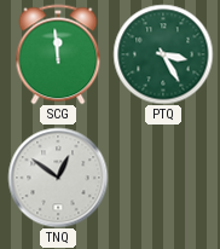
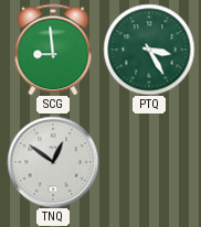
SCG: 11:59 -> 8:59
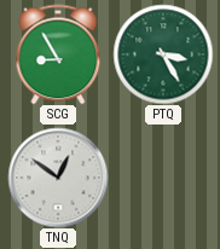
SCG: 8:59 -> 8:55
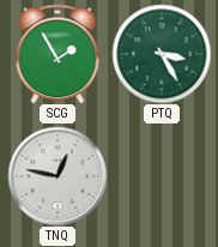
SCG: 8:55 -> 1:55
TNQ: 12:51 -> 12:47
